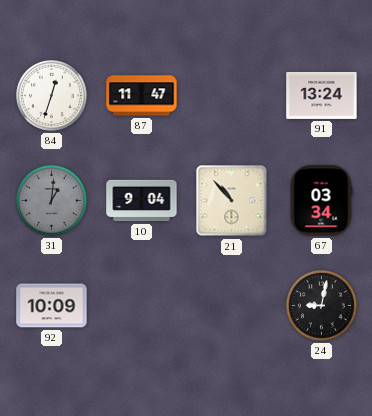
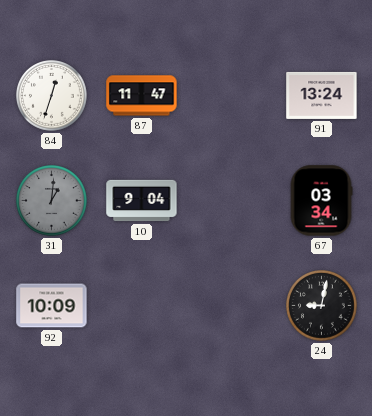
21: 10:53 -> none
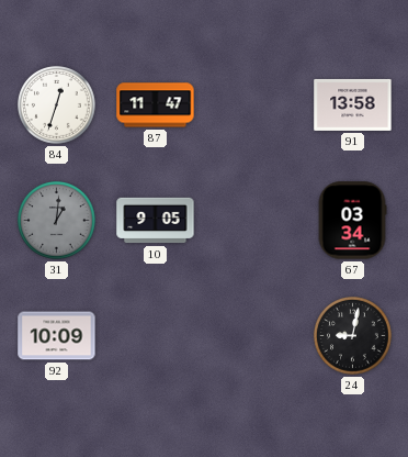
91: 13:24 -> 13:58
10: 9:04 -> 9:05
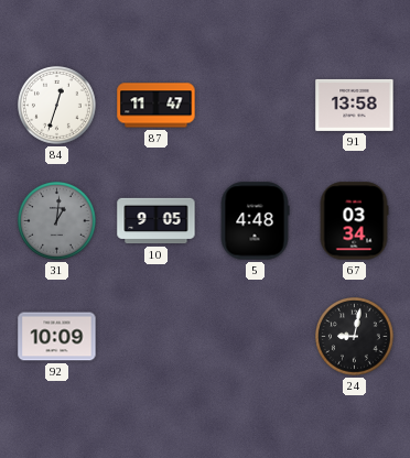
5: none -> 4:48
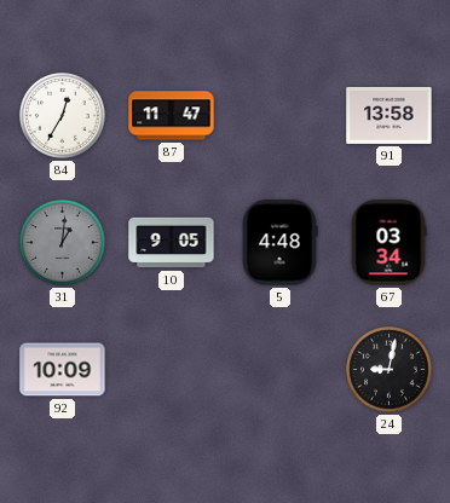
84: 12:33 -> 12:35
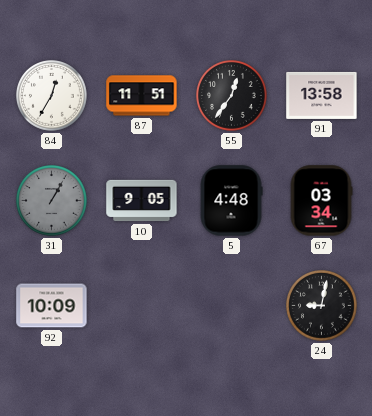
87: 11:47 -> 11:51
55: none -> 12:36
31: 1:01 -> 1:05
